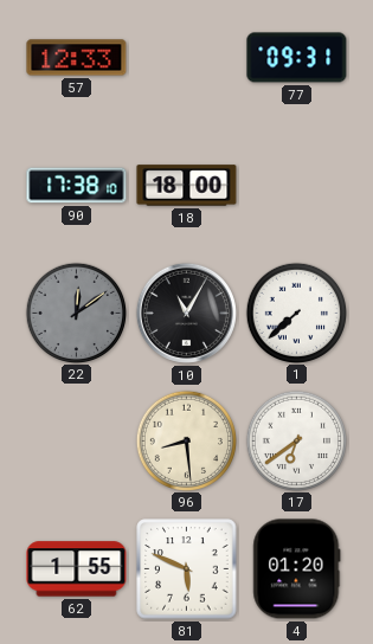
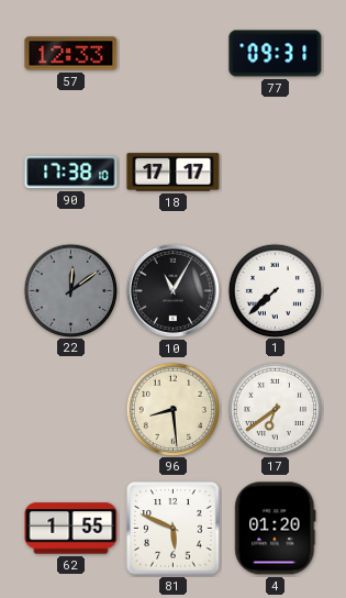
18: 18:00 -> 17:17
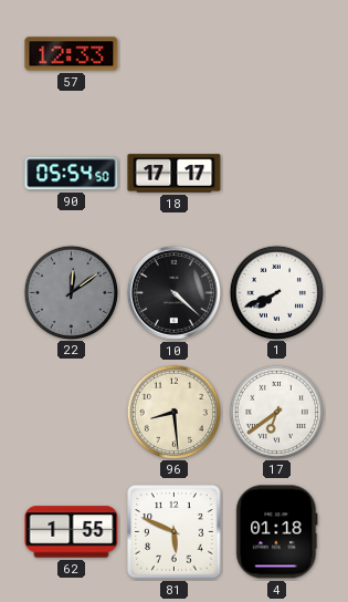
77: 09:31 -> none
90: 17:38 -> 05:54
10: 11:05 -> 4:22
1: 7:38 -> 7:41
4: 01:20 -> 01:18
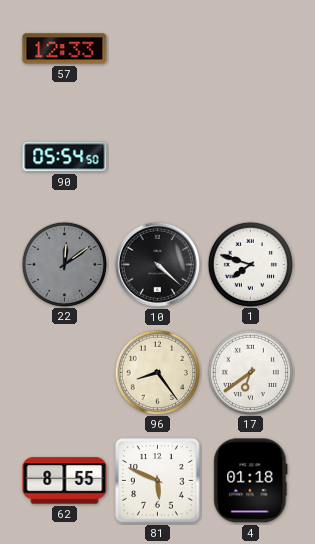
18: 17:17 -> none
1: 7:41 -> 7:48
96: 8:29 -> 8:24
62: 1:55 -> 8:55
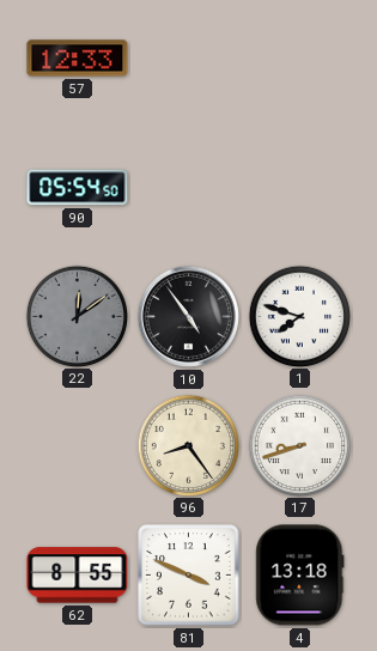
10: 4:22 -> 4:54
17: 6:39 -> 8:42
81: 5:49 -> 3:49
4: 01:18 -> 13:18
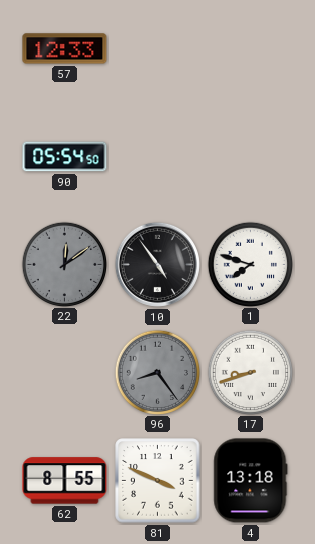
96 dial: cream -> grey
